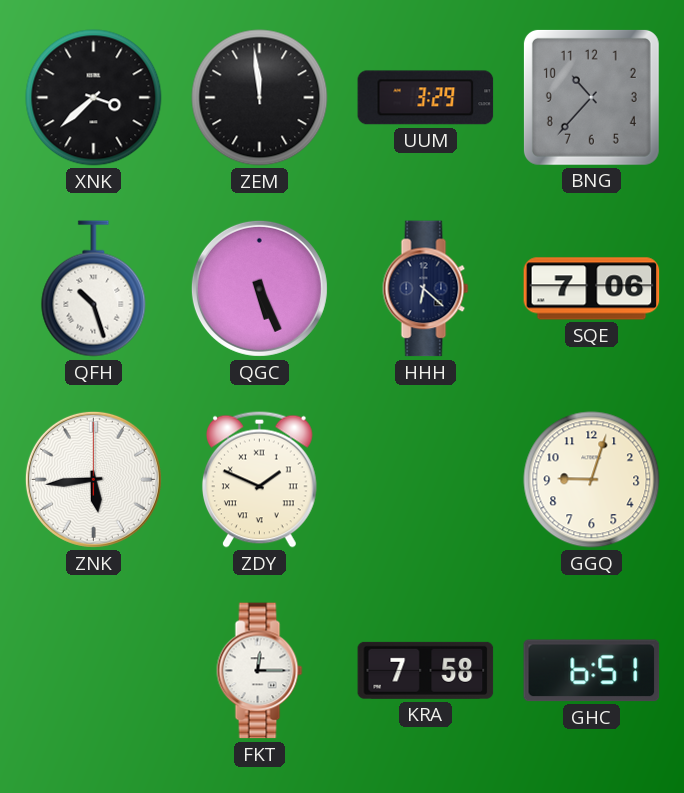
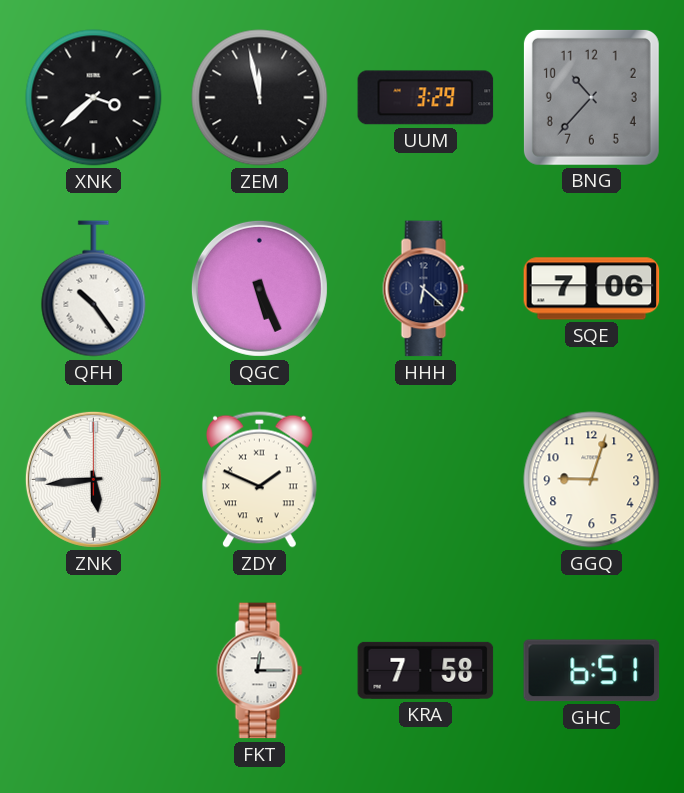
ZEM: 11:59 -> 11:58
QFH: 10:27 -> 10:24
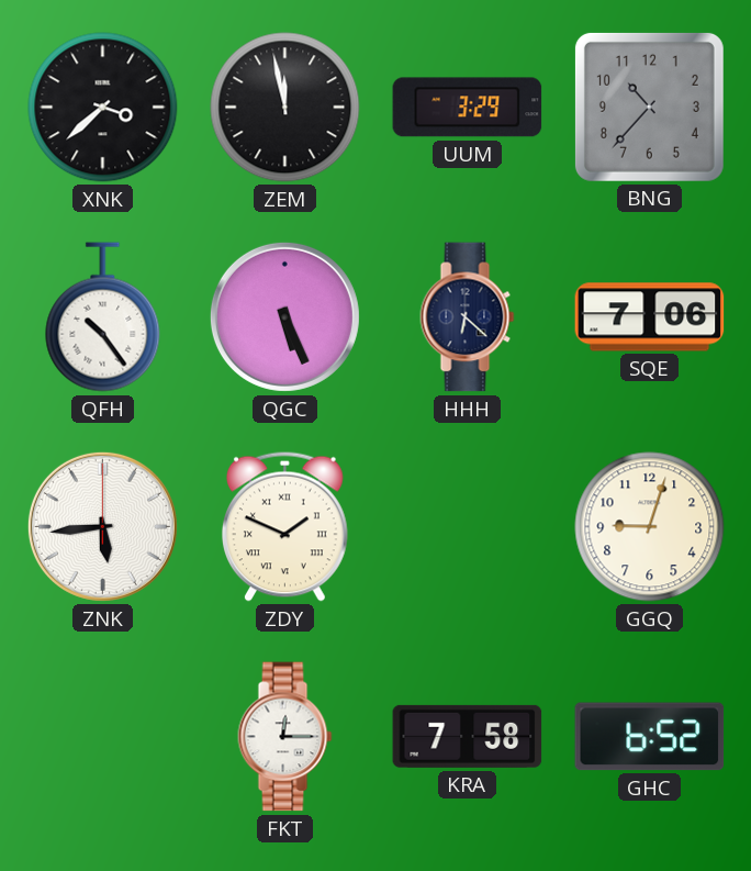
GHC: 6:51 -> 6:52
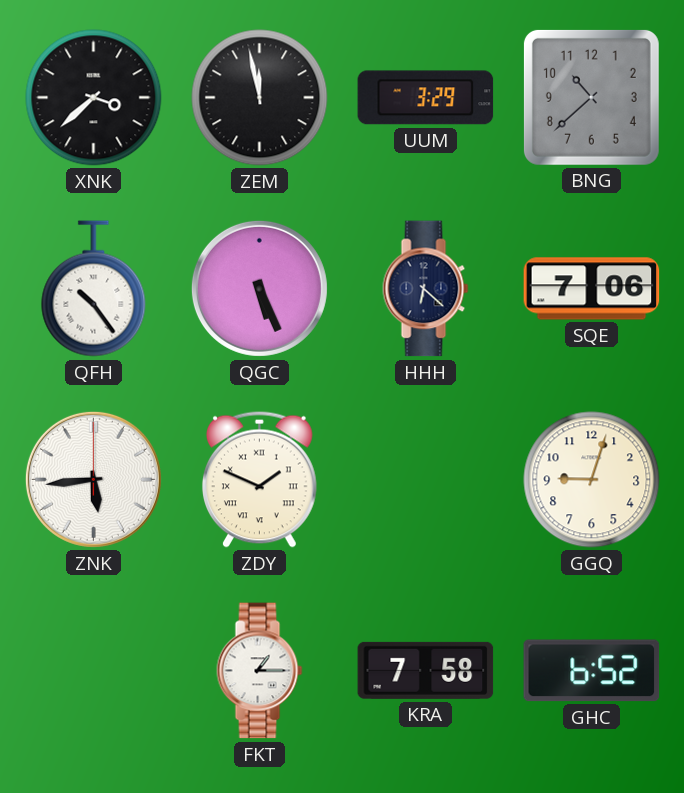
BNG: 10:37 -> 10:38
FKT: 12:15 -> 1:15
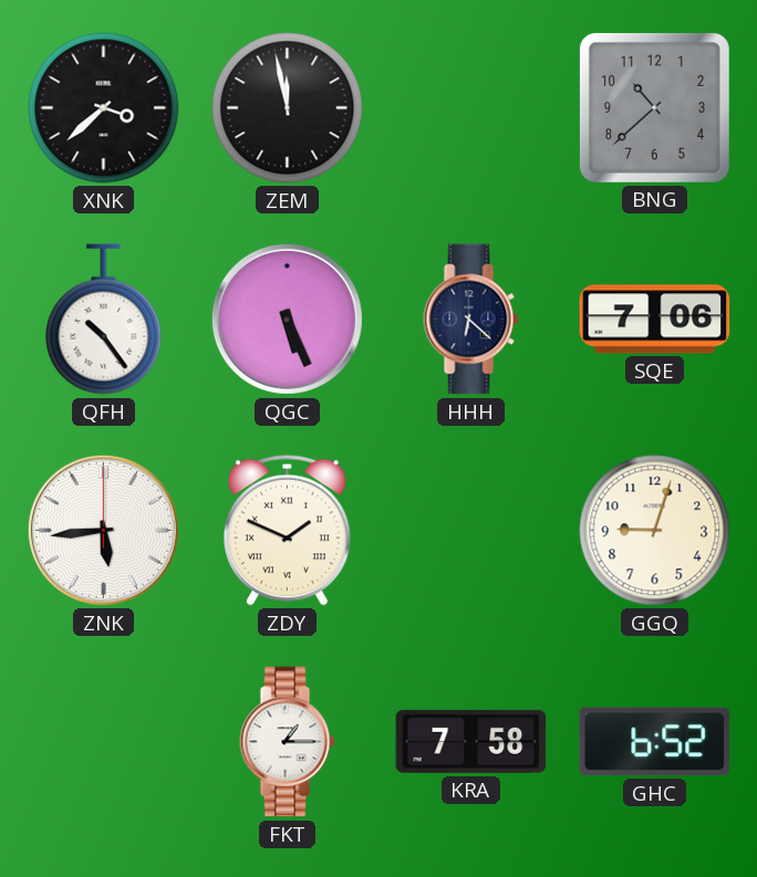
UUM: 3:29 -> none
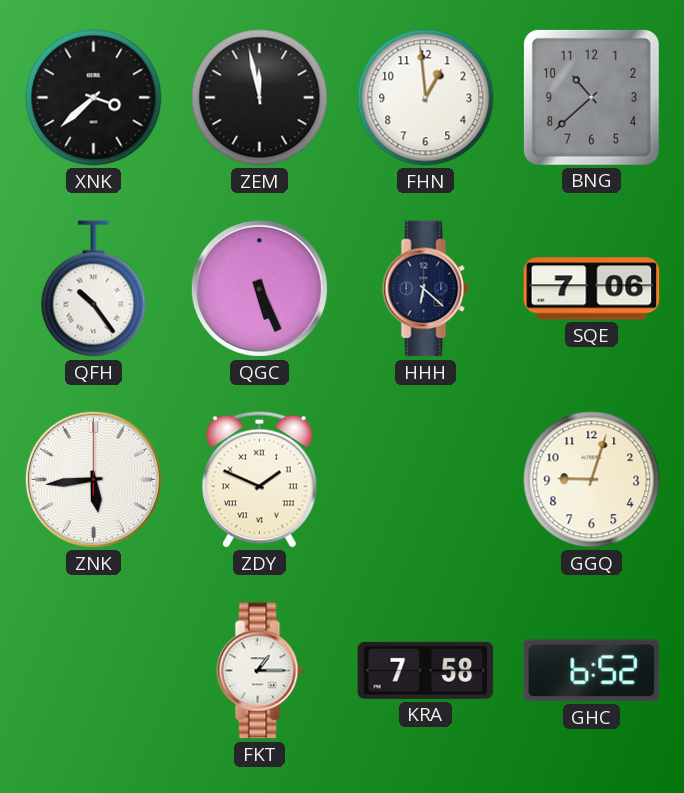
FHN: none -> 12:59
